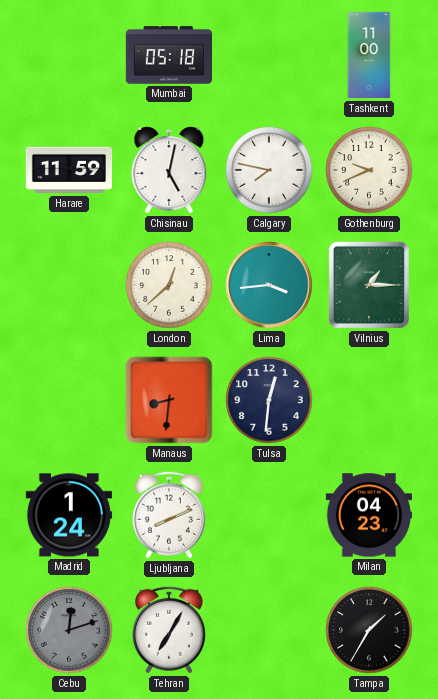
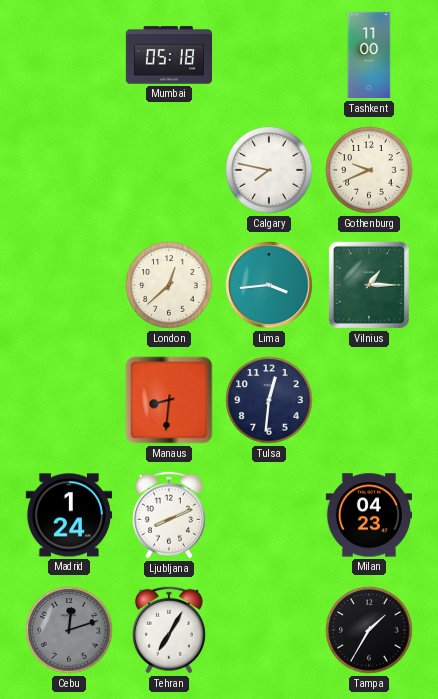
Harare: 11:59 -> none
Chisinau: 5:02 -> none
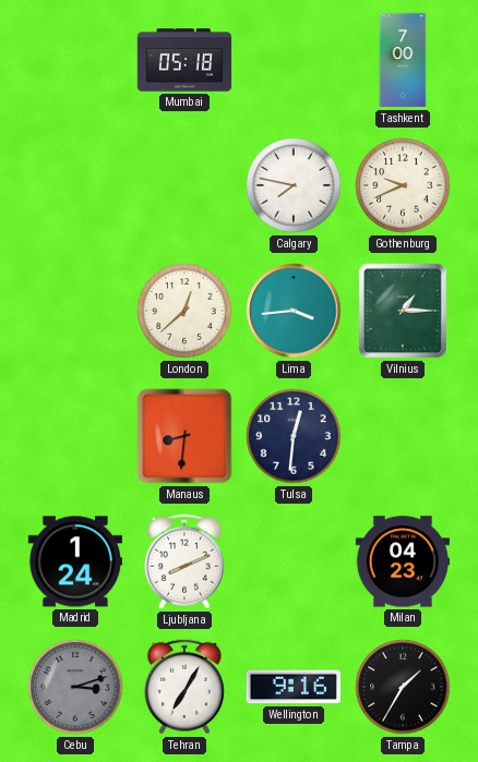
Tashkent: 11:00 -> 7:00
Cebu: 12:12 -> 3:12
Wellington: none -> 9:16
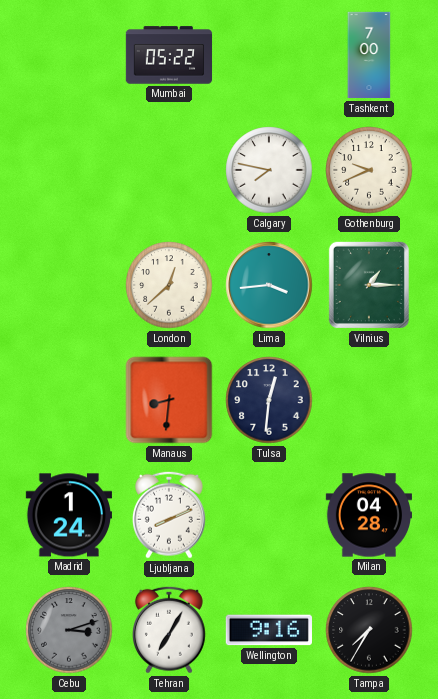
Mumbai: 05:18 -> 05:22
Milan: 04:23 -> 04:28
Tampa: 1:35 -> 7:35
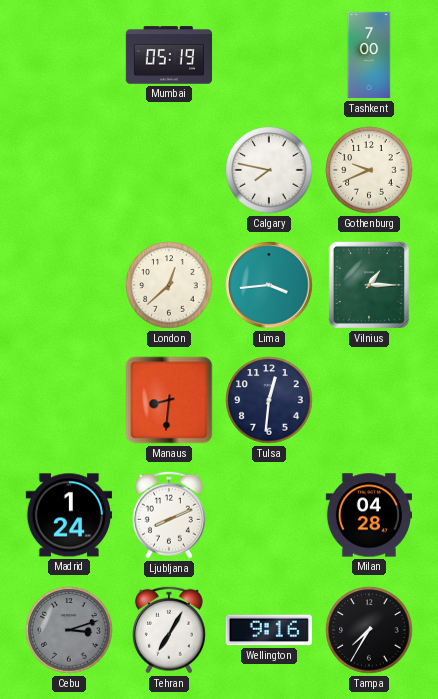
Mumbai: 05:22 -> 05:19
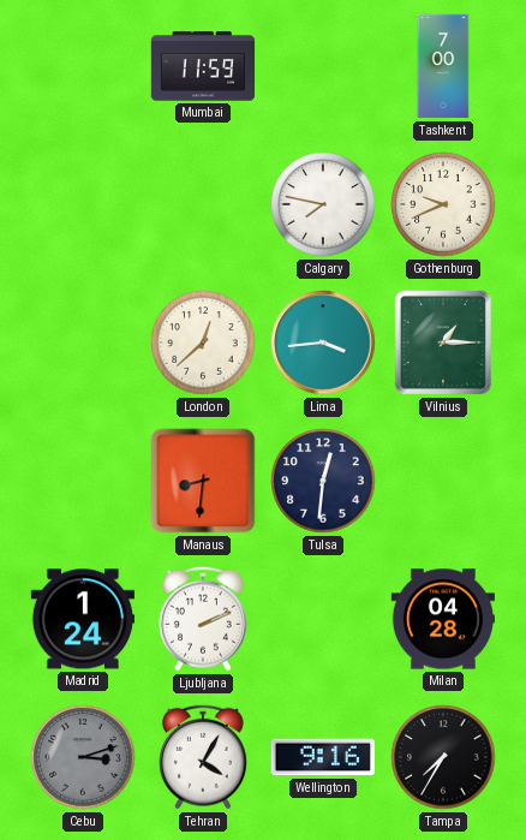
Mumbai: 05:19 -> 11:59
Ljubljana: 8:11 -> 2:11
Tehran: 7:05 -> 4:05
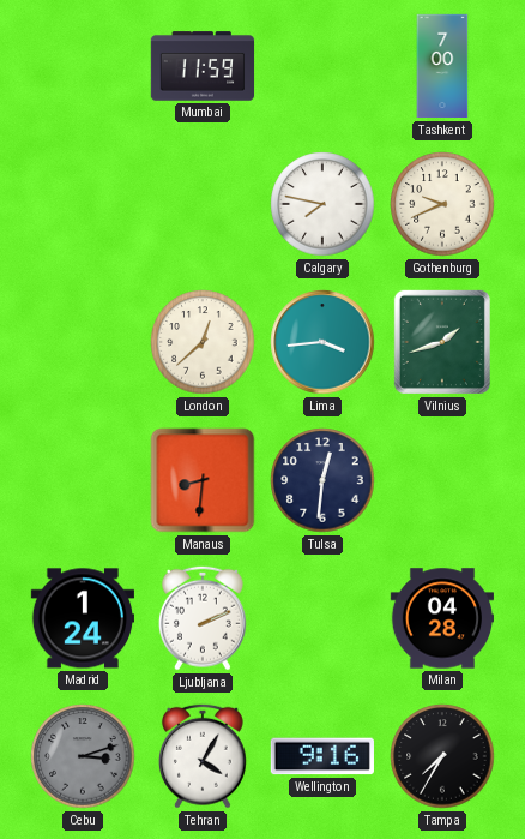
Vilnius: 1:15 -> 1:42
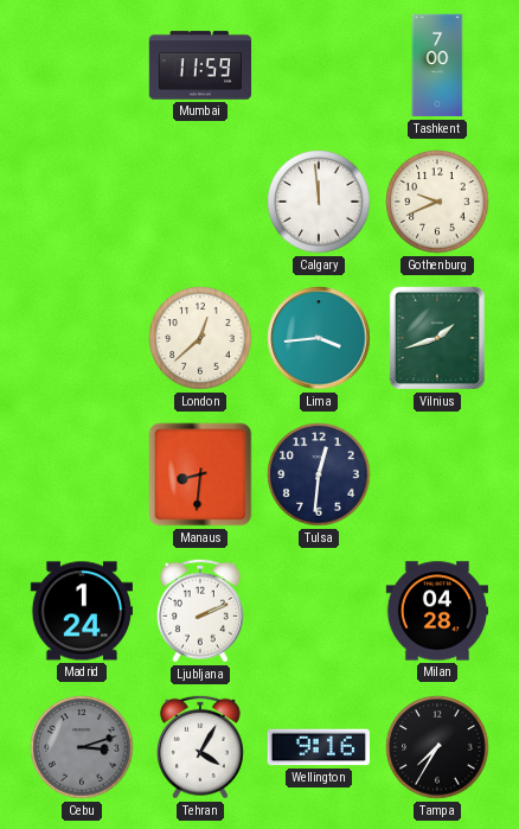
Calgary: 7:47 -> 11:59
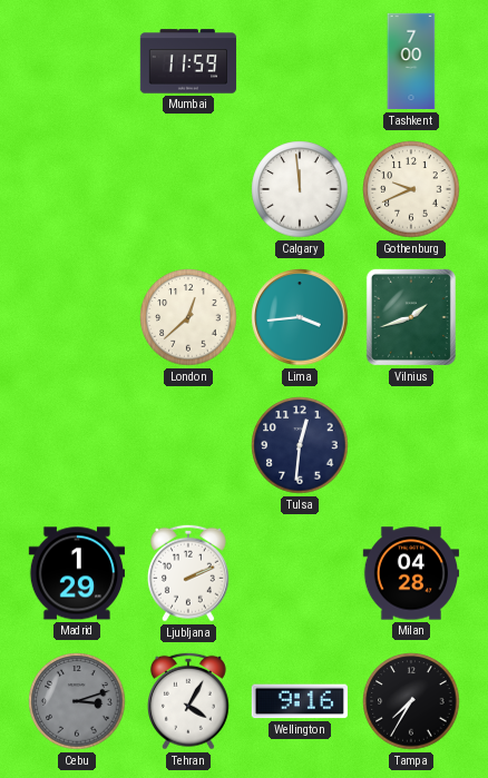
Manaus: 8:31 -> none
Madrid: 1:24 -> 1:29
